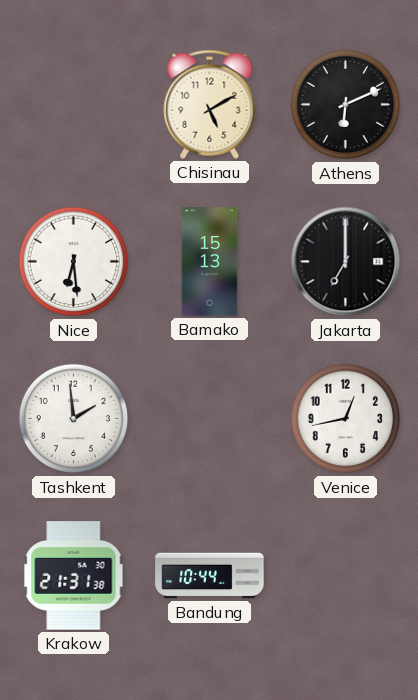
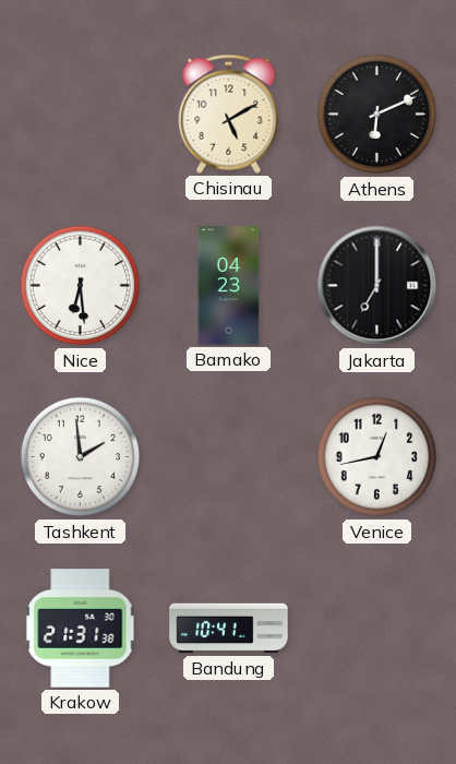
Bamako: 15:13 -> 04:23
Bandung: 10:44 -> 10:41
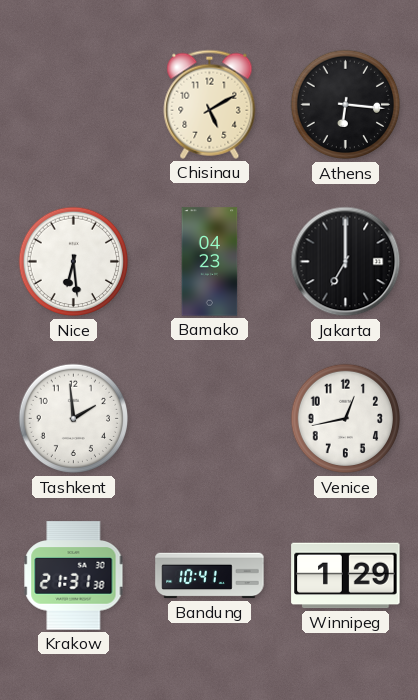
Athens: 6:11 -> 6:16
Winnipeg: none -> 1:29
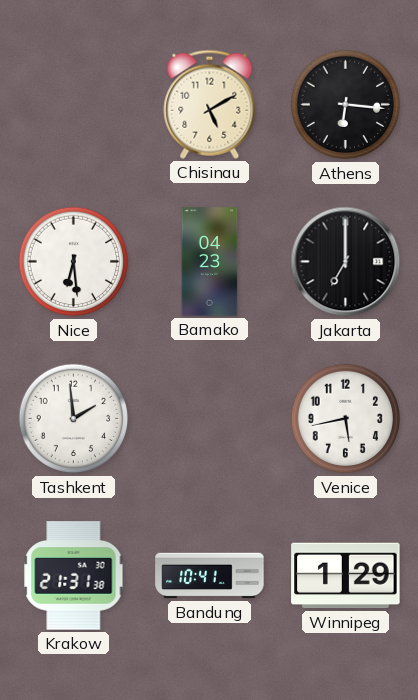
Venice: 12:43 -> 5:43
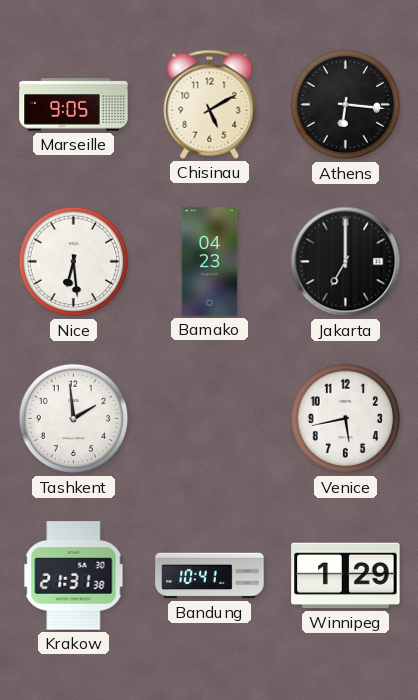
Marseille: none -> 9:05
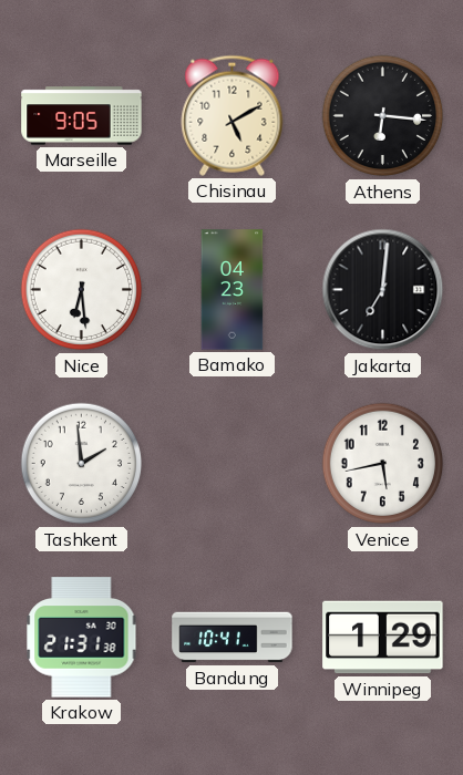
Jakarta: 7:00 -> 7:01
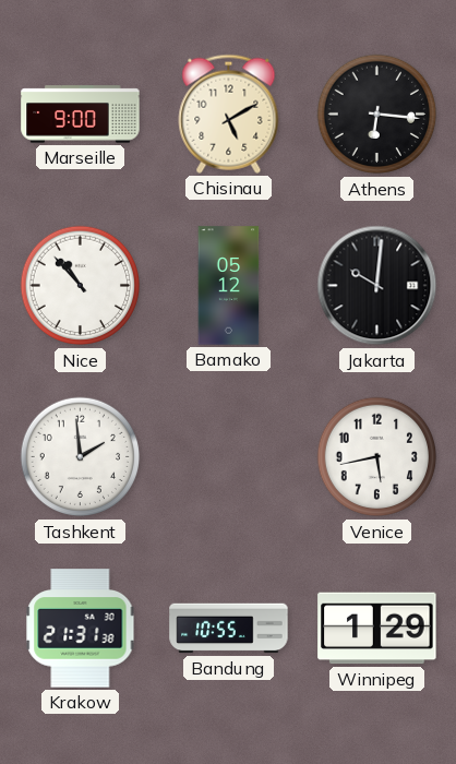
Marseille: 9:05 -> 9:00
Nice: 6:29 -> 10:53
Bamako: 04:23 -> 05:12
Jakarta: 7:01 -> 10:01
Bandung: 10:41 -> 10:55
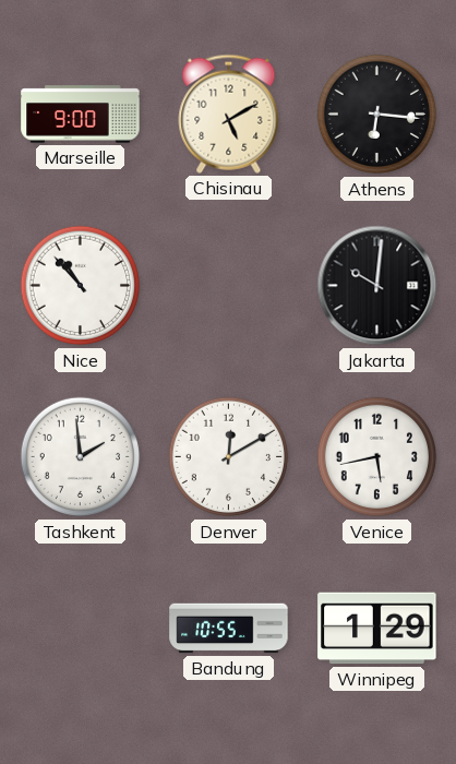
Bamako: 05:12 -> none
Denver: none -> 12:10
Krakow: 21:31 -> none
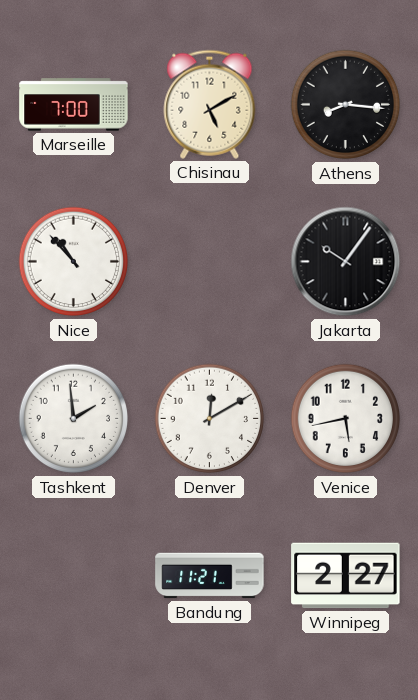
Marseille: 9:00 -> 7:00
Athens: 6:16 -> 8:16
Jakarta: 10:01 -> 10:06
Bandung: 10:55 -> 11:21
Winnipeg: 1:29 -> 2:27
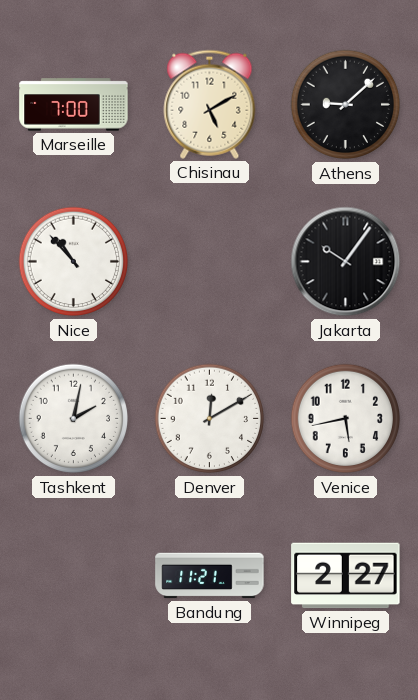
Athens: 8:16 -> 9:08
Tashkent: 1:59 -> 2:02
